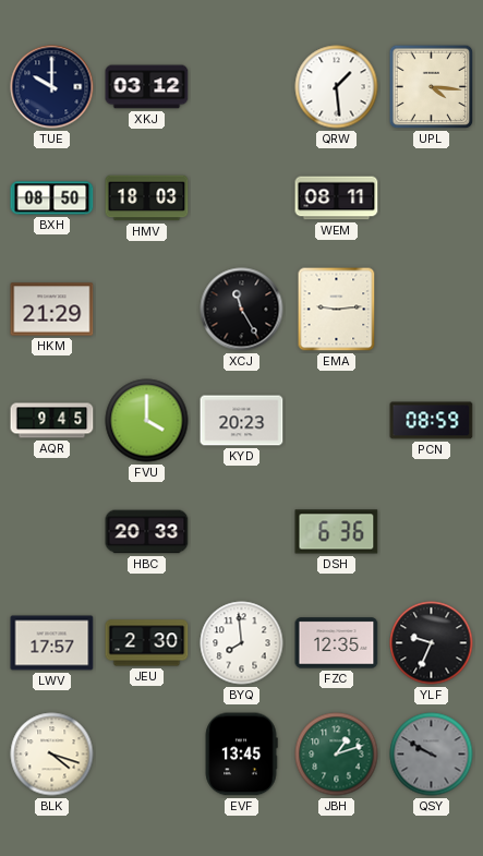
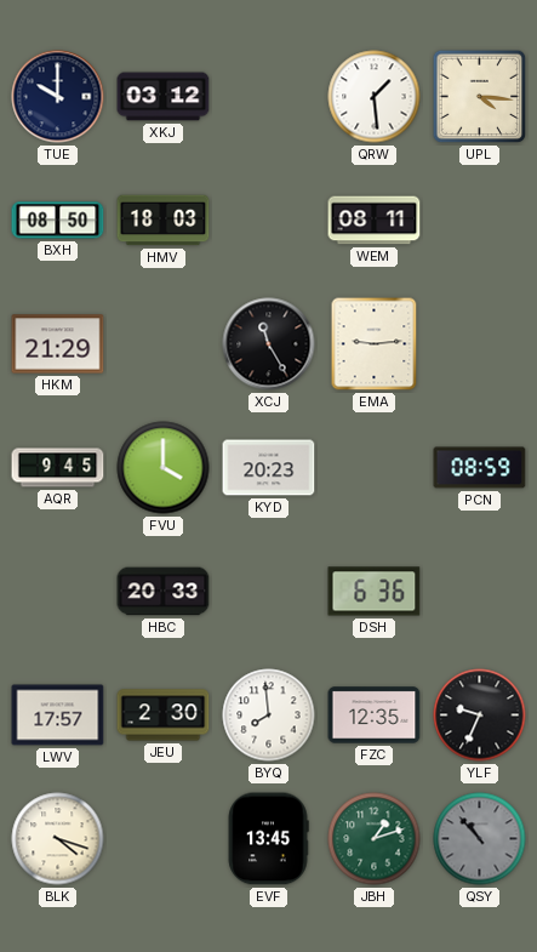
QSY: 9:50 -> 10:53
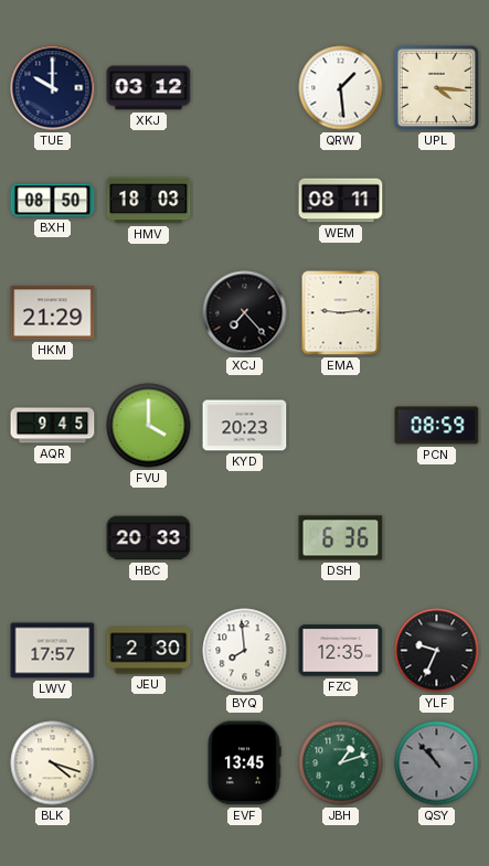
XCJ: 11:25 -> 7:23
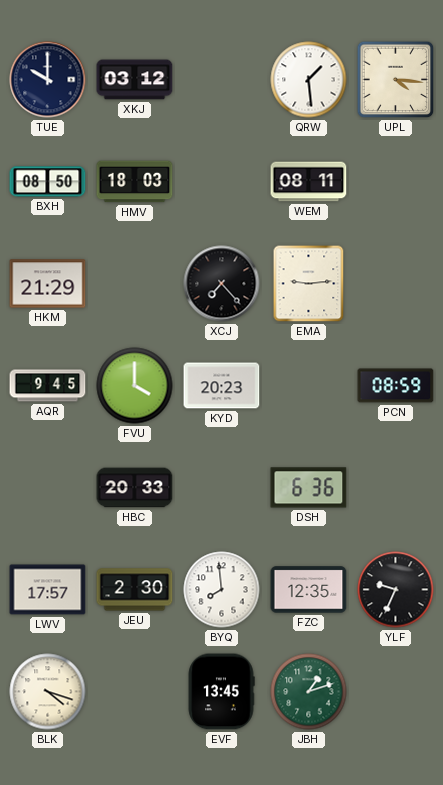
QSY: 10:53 -> none
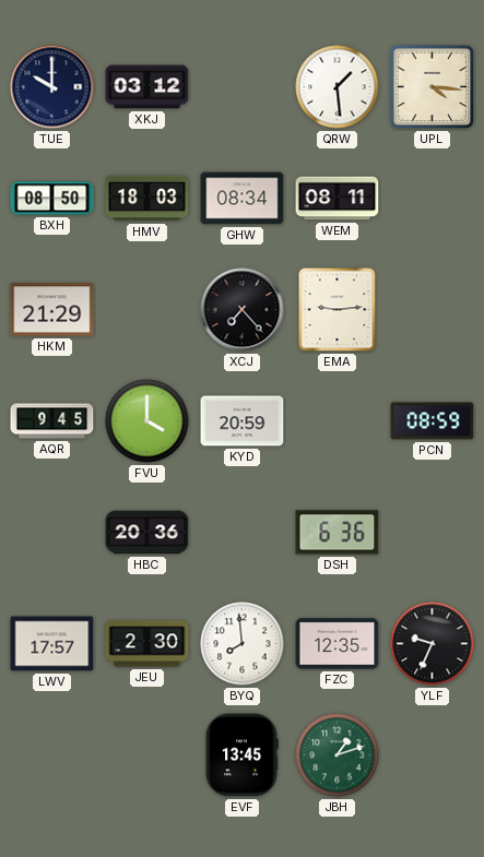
GHW: none -> 08:34
KYD: 20:23 -> 20:59
HBC: 20:33 -> 20:36
BLK: 4:18 -> none
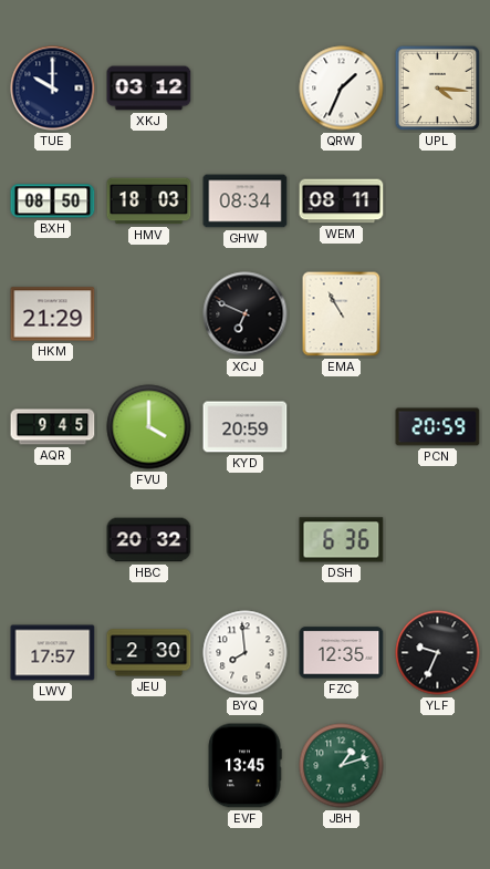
QRW: 1:29 -> 1:34
XCJ: 7:23 -> 6:49
EMA: 9:14 -> 10:55
PCN: 08:59 -> 20:59
HBC: 20:36 -> 20:32
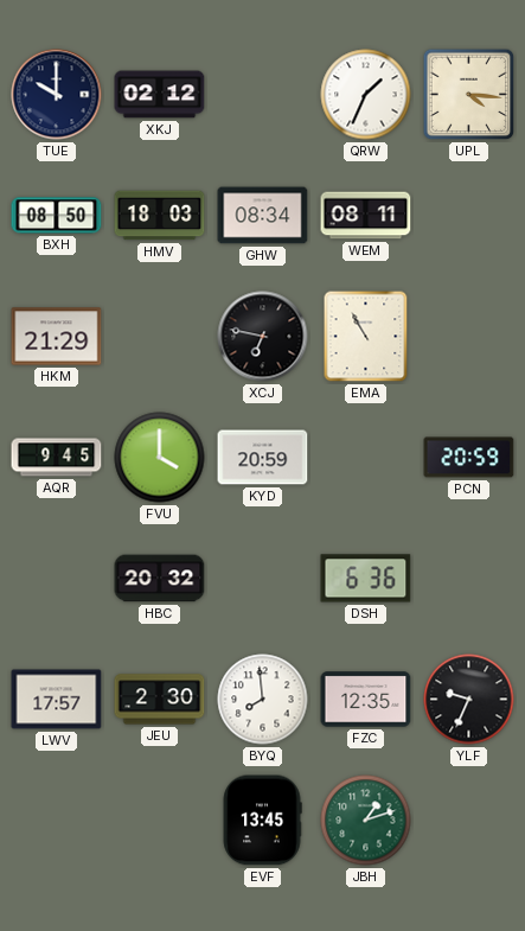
XKJ: 03:12 -> 02:12
XCJ: 6:49 -> 6:47
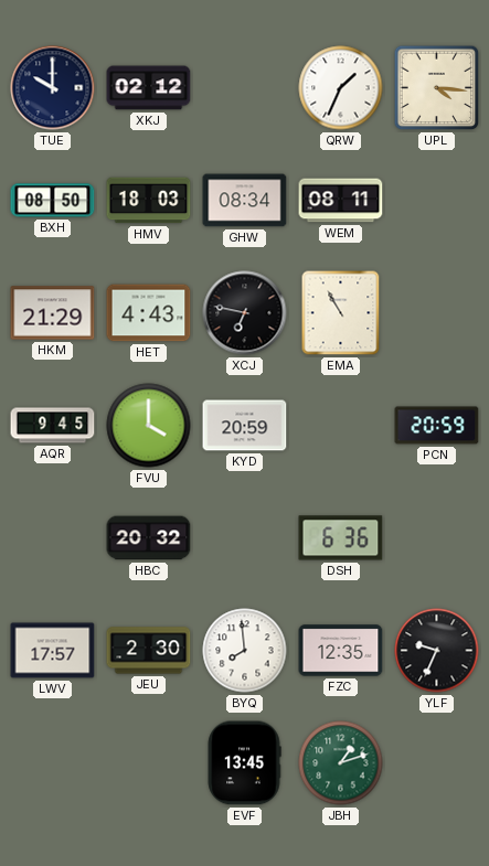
HET: none -> 4:43
